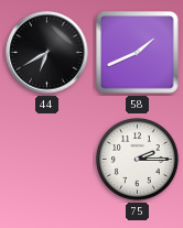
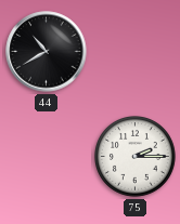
44: 6:40 -> 10:40
58: 1:41 -> none
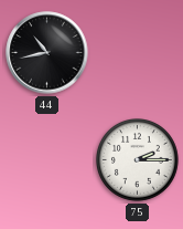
44: 10:40 -> 10:43
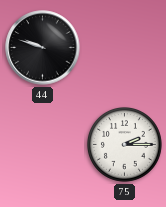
44: 10:43 -> 9:48
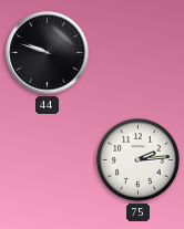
75: 2:15 -> 2:14
